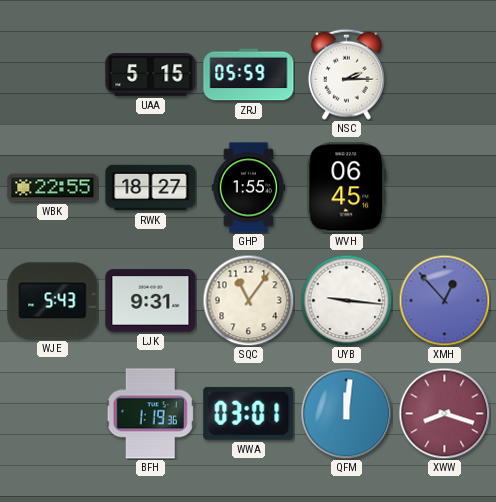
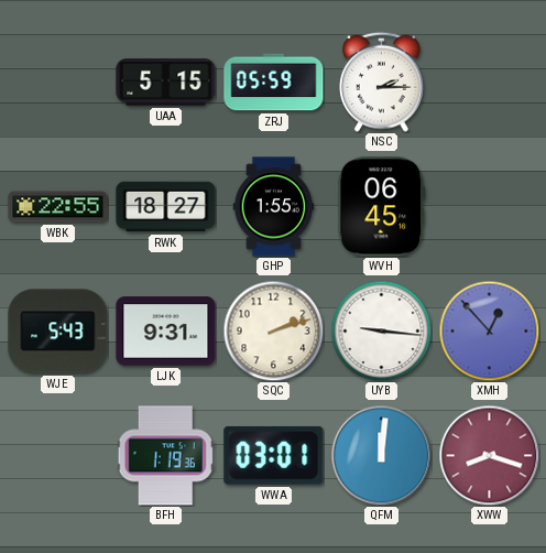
SQC: 11:06 -> 2:12
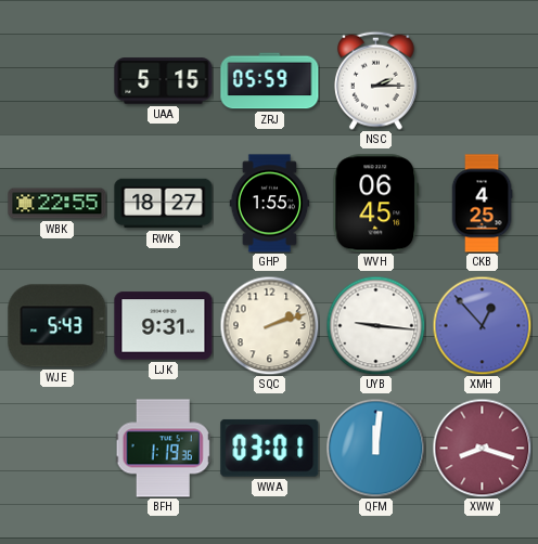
CKB: none -> 4:25
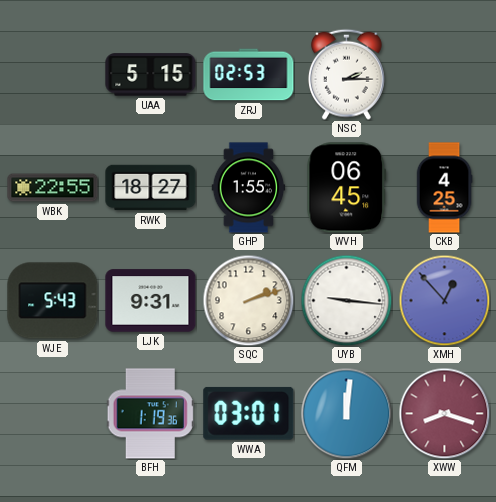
ZRJ: 05:59 -> 02:53
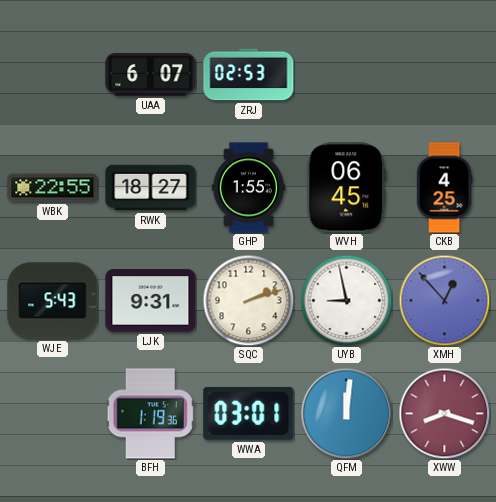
UAA: 5:15 -> 6:07
NSC: 2:15 -> none
UYB: 9:16 -> 8:58
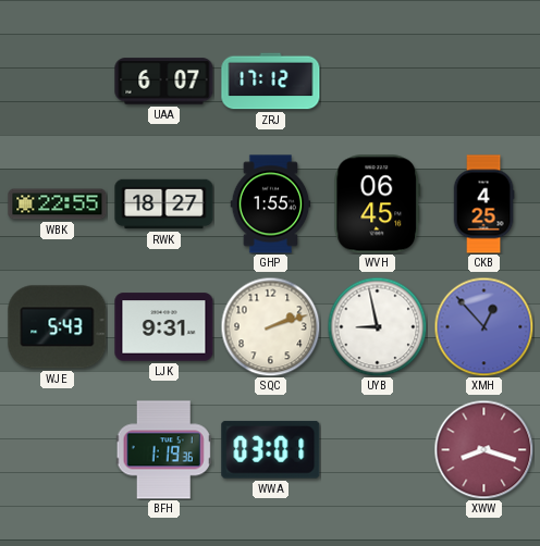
ZRJ: 02:53 -> 17:12
QFM: 12:01 -> none
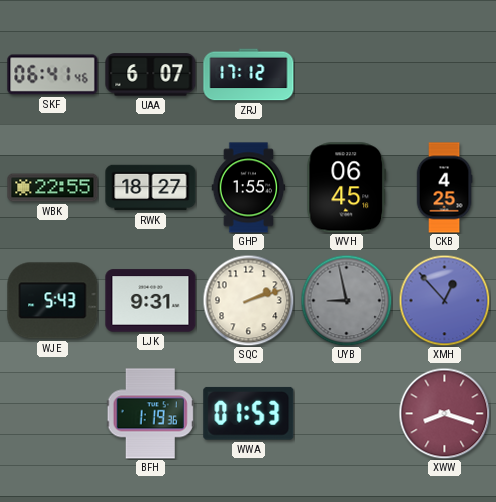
SKF: none -> 06:41
UYB dial: white -> grey
WWA: 03:01 -> 01:53
